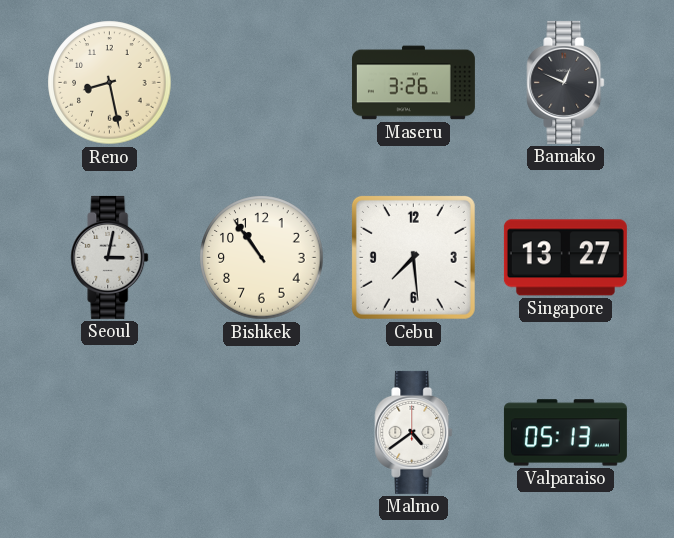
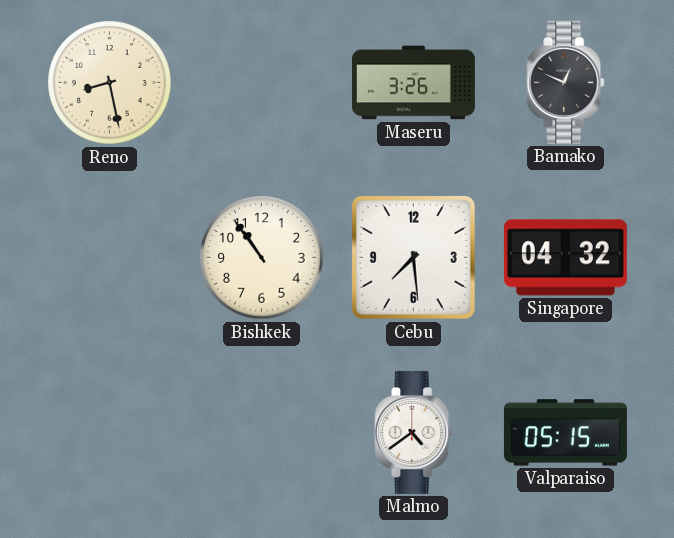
Seoul: 3:02 -> none
Singapore: 13:27 -> 04:32
Valparaiso: 05:13 -> 05:15
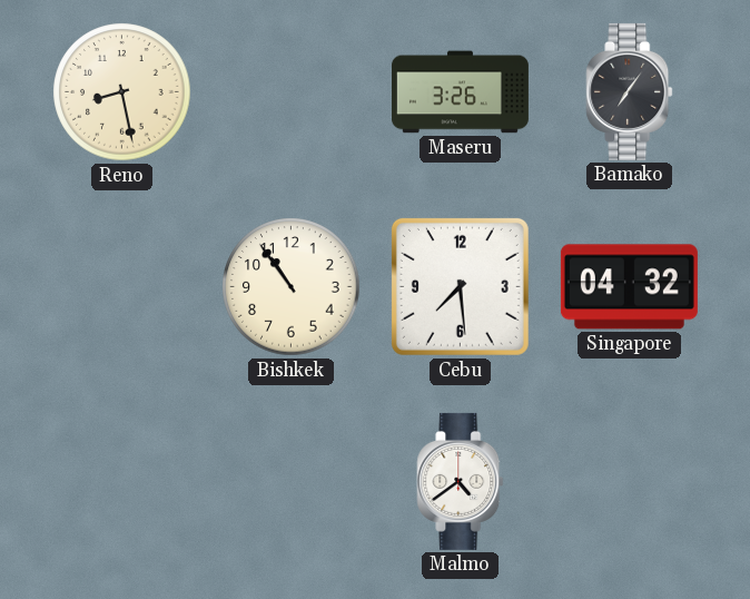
Bamako: 12:49 -> 7:06
Valparaiso: 05:15 -> none
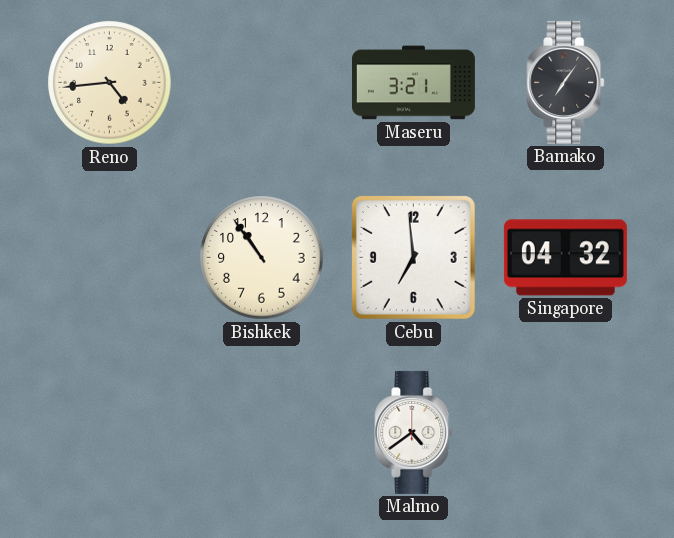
Reno: 8:28 -> 4:44
Maseru: 3:26 -> 3:21
Cebu: 7:29 -> 6:59
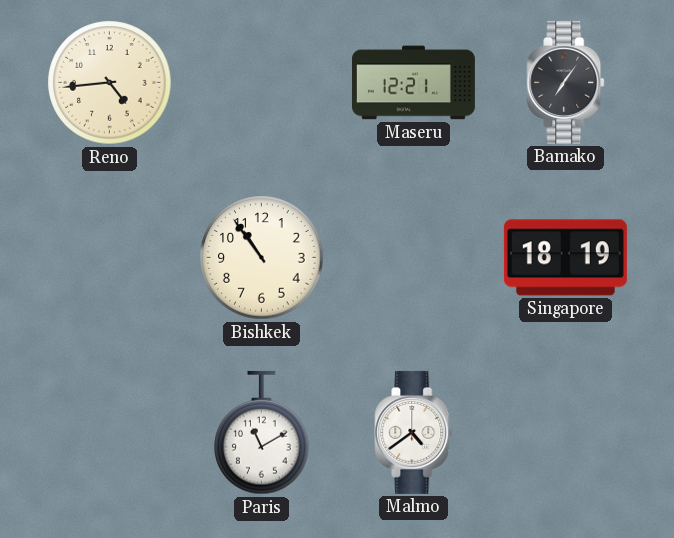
Maseru: 3:21 -> 12:21
Cebu: 6:59 -> none
Singapore: 04:32 -> 18:19
Paris: none -> 11:10
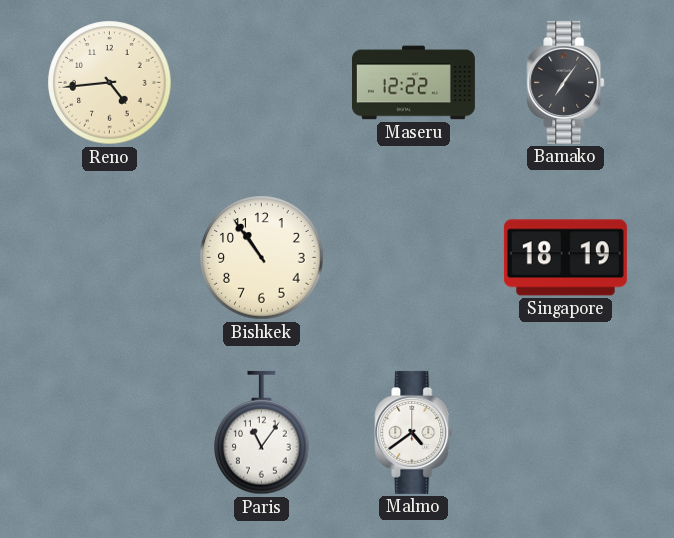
Maseru: 12:21 -> 12:22
Paris: 11:10 -> 11:06
